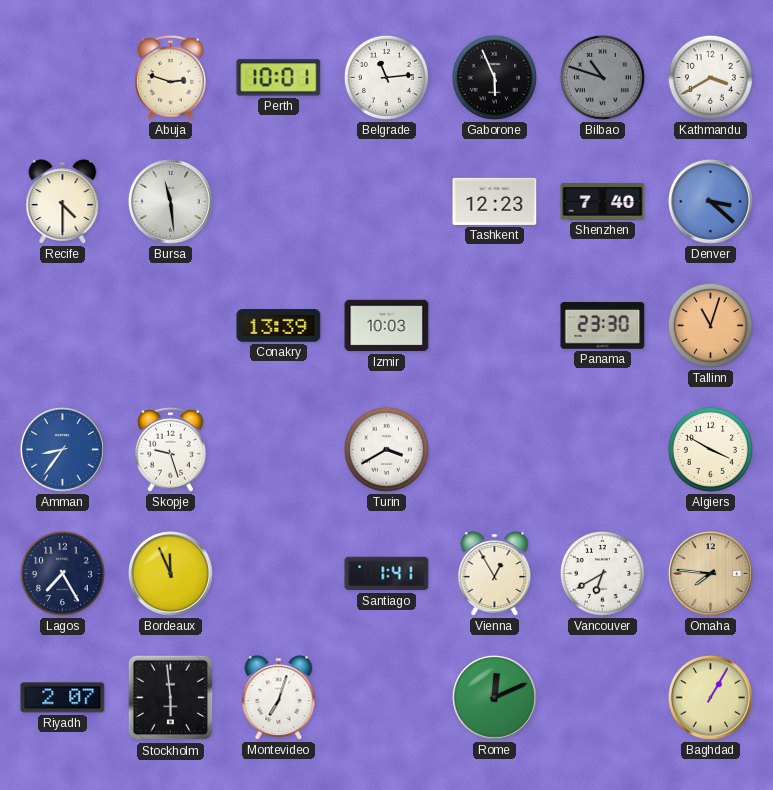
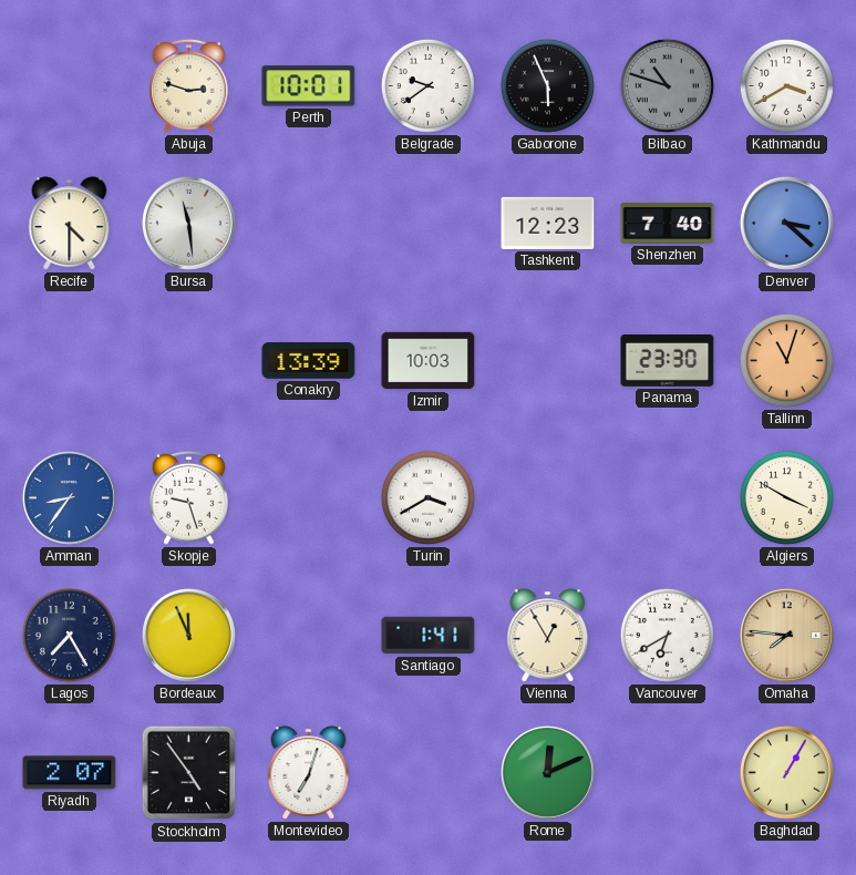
Belgrade: 11:14 -> 9:39
Stockholm: 5:59 -> 4:54
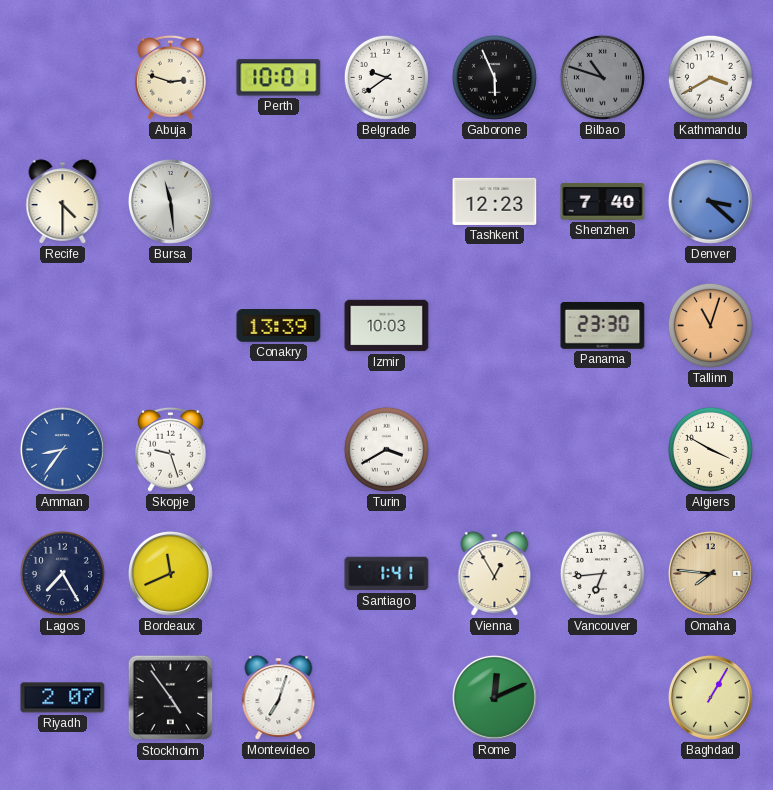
Bordeaux: 11:56 -> 11:41
Vancouver: 6:40 -> 6:44
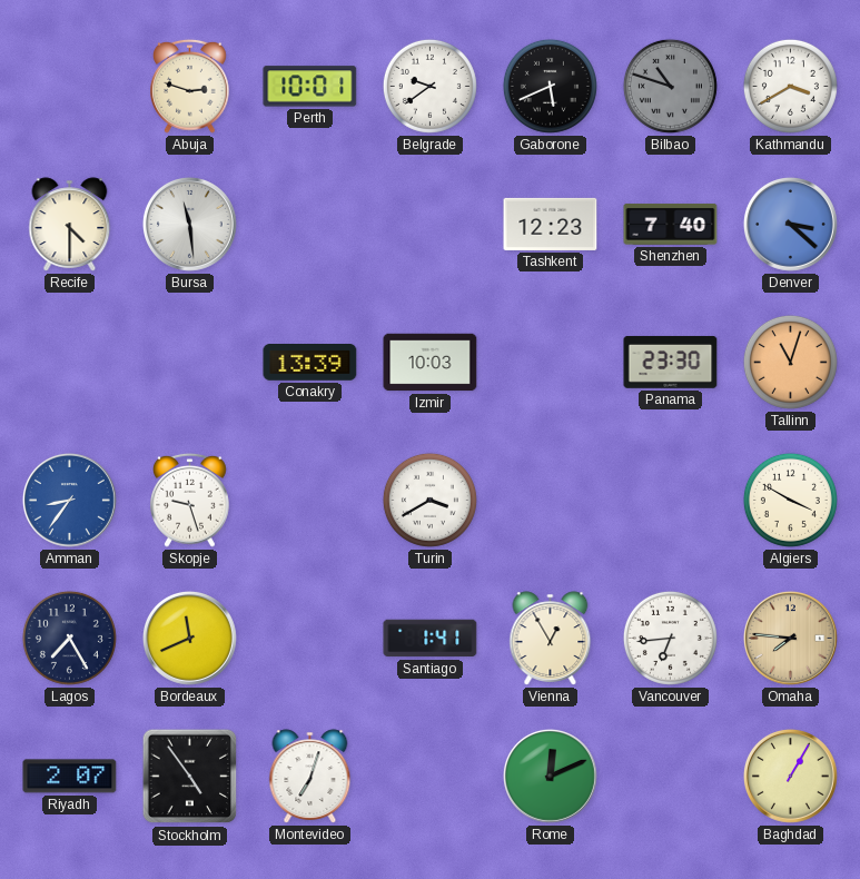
Gaborone: 5:56 -> 5:41
